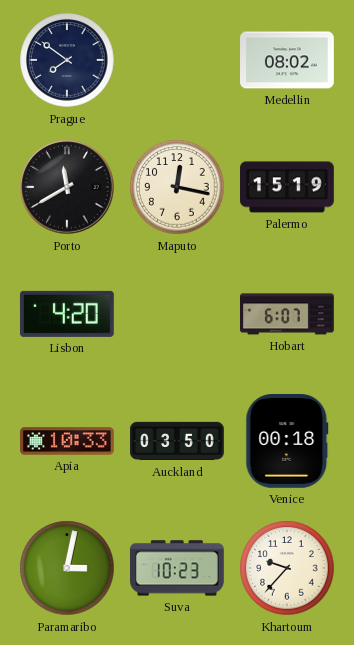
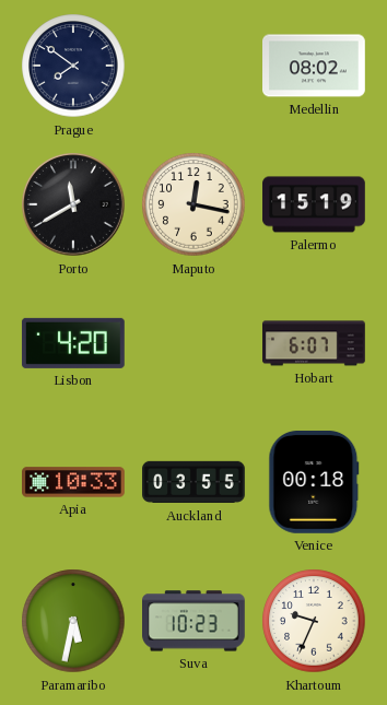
Auckland: 03:50 -> 03:55
Paramaribo: 3:02 -> 5:32
Khartoum: 9:37 -> 9:34
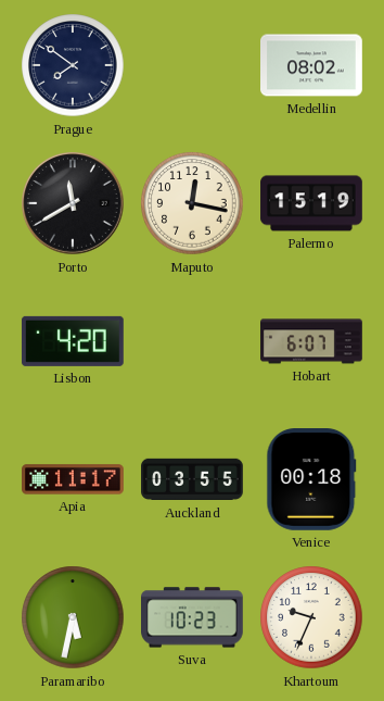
Apia: 10:33 -> 11:17
